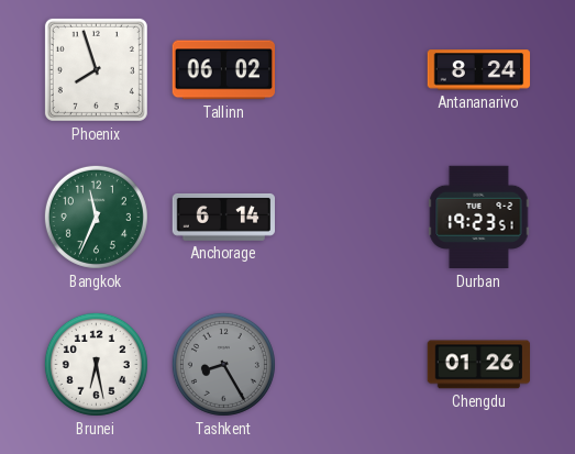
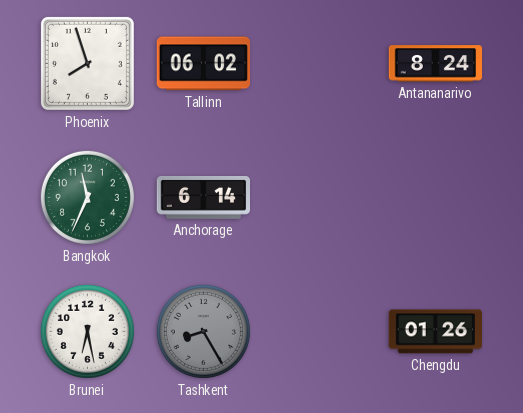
Durban: 19:23 -> none
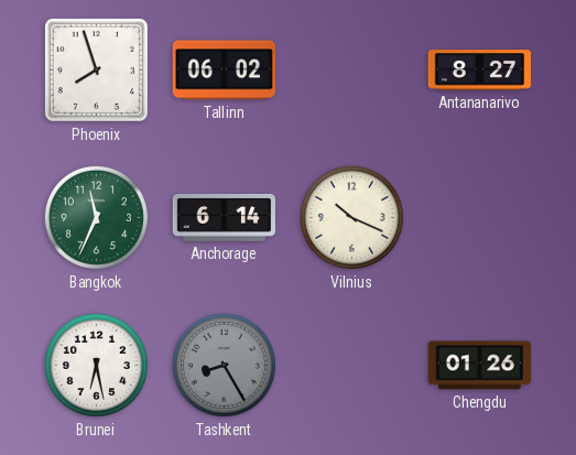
Antananarivo: 8:24 -> 8:27
Vilnius: none -> 10:19
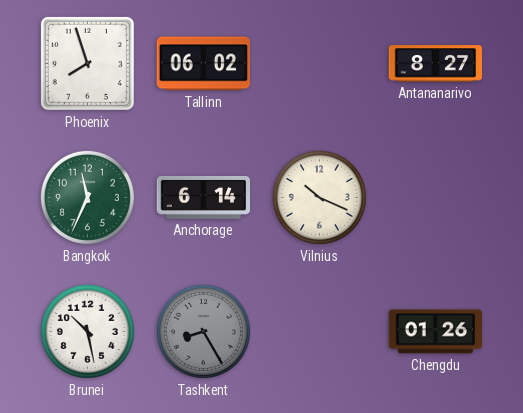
Brunei: 6:28 -> 10:28
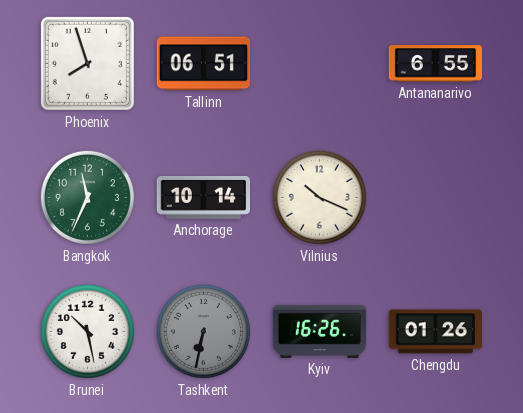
Tallinn: 06:02 -> 06:51
Antananarivo: 8:27 -> 6:55
Anchorage: 6:14 -> 10:14
Tashkent: 8:25 -> 6:32
Kyiv: none -> 16:26
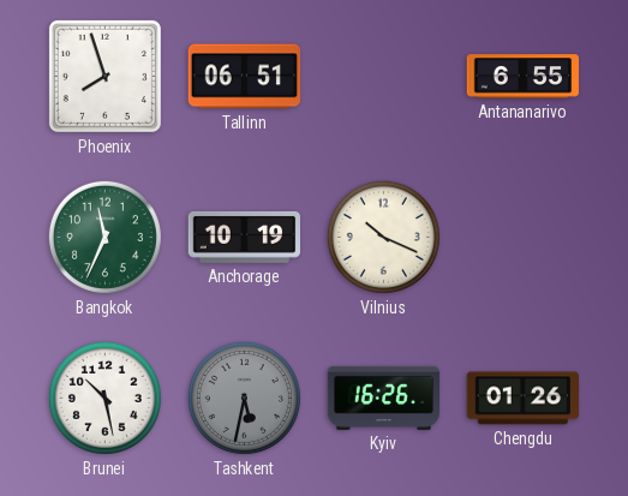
Anchorage: 10:14 -> 10:19
Tashkent: 6:32 -> 5:32
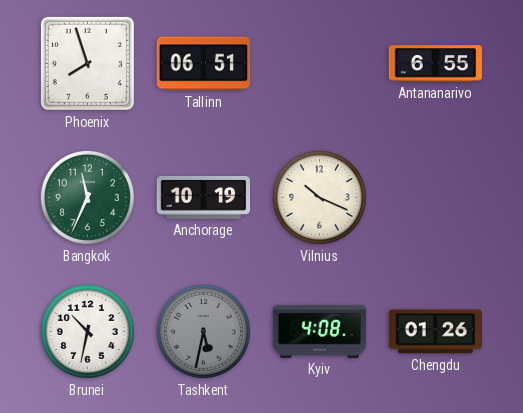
Brunei: 10:28 -> 10:32
Kyiv: 16:26 -> 4:08
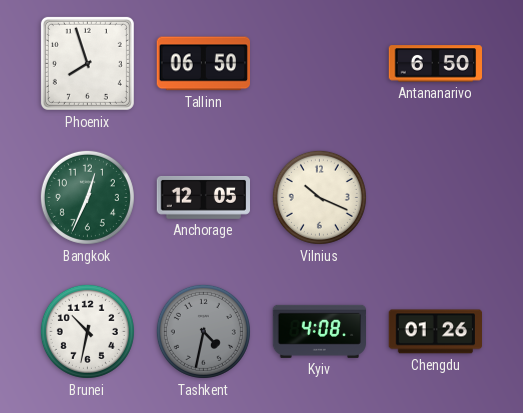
Tallinn: 06:51 -> 06:50
Antananarivo: 6:55 -> 6:50
Bangkok: 11:34 -> 12:34
Anchorage: 10:19 -> 12:05
Tashkent: 5:32 -> 4:32
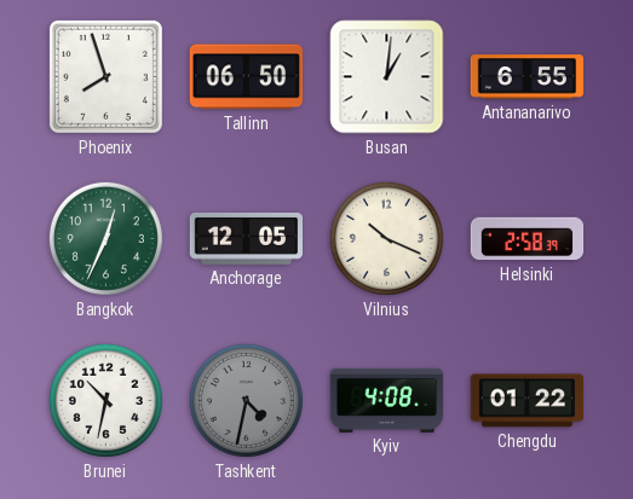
Busan: none -> 1:01
Antananarivo: 6:50 -> 6:55
Helsinki: none -> 2:58
Chengdu: 01:26 -> 01:22
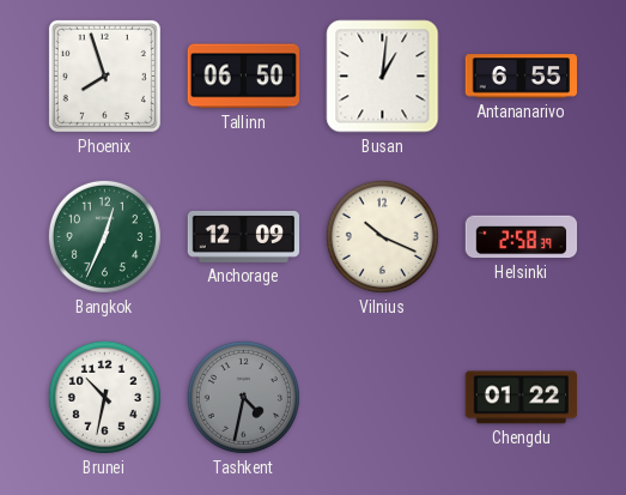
Anchorage: 12:05 -> 12:09
Kyiv: 4:08 -> none
